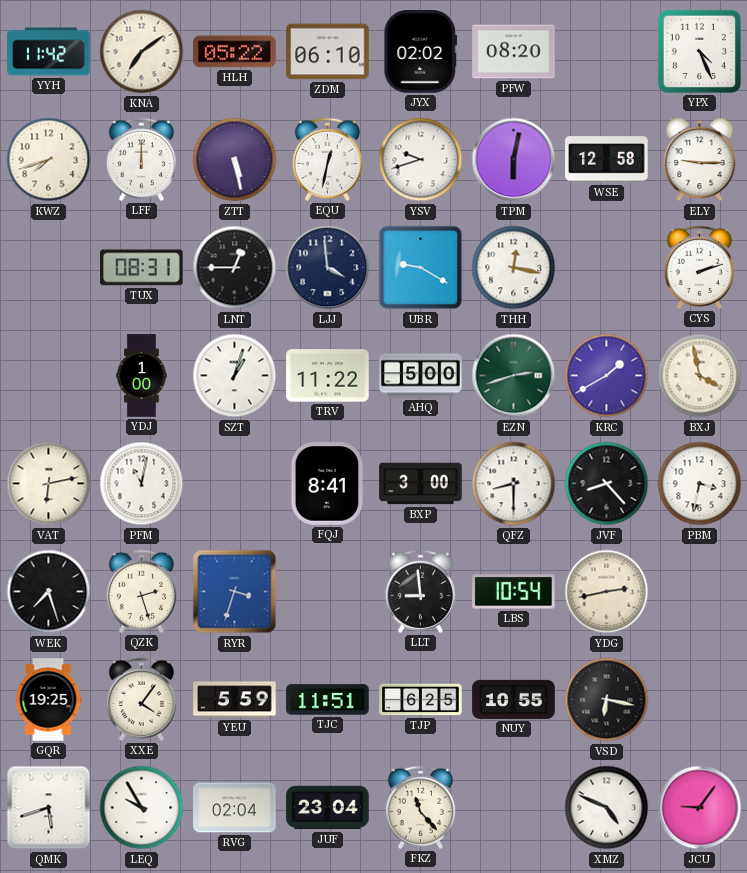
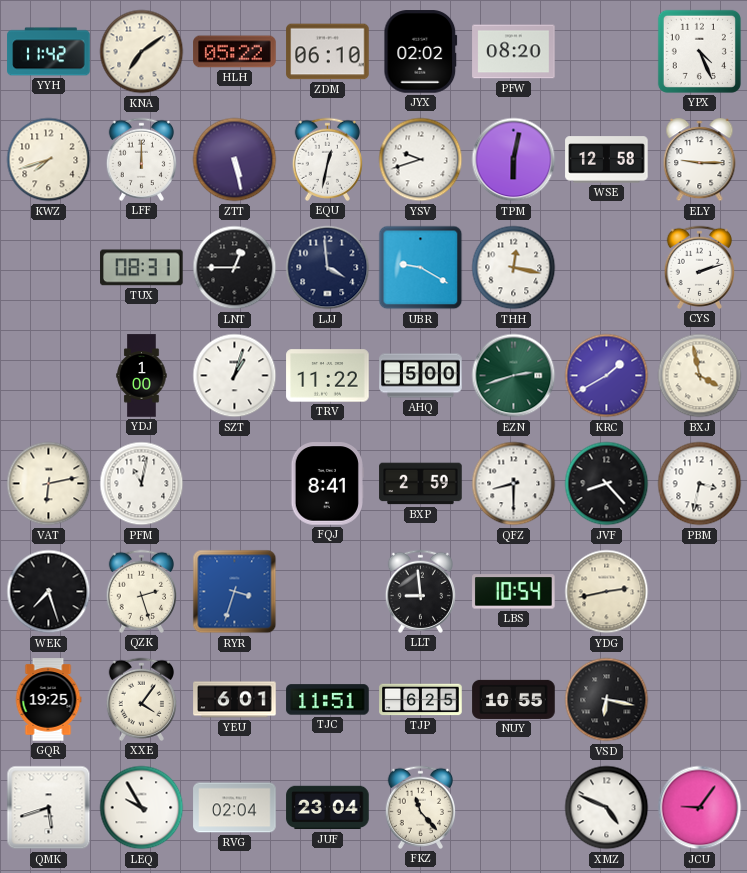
BXP: 3:00 -> 2:59
YEU: 5:59 -> 6:01
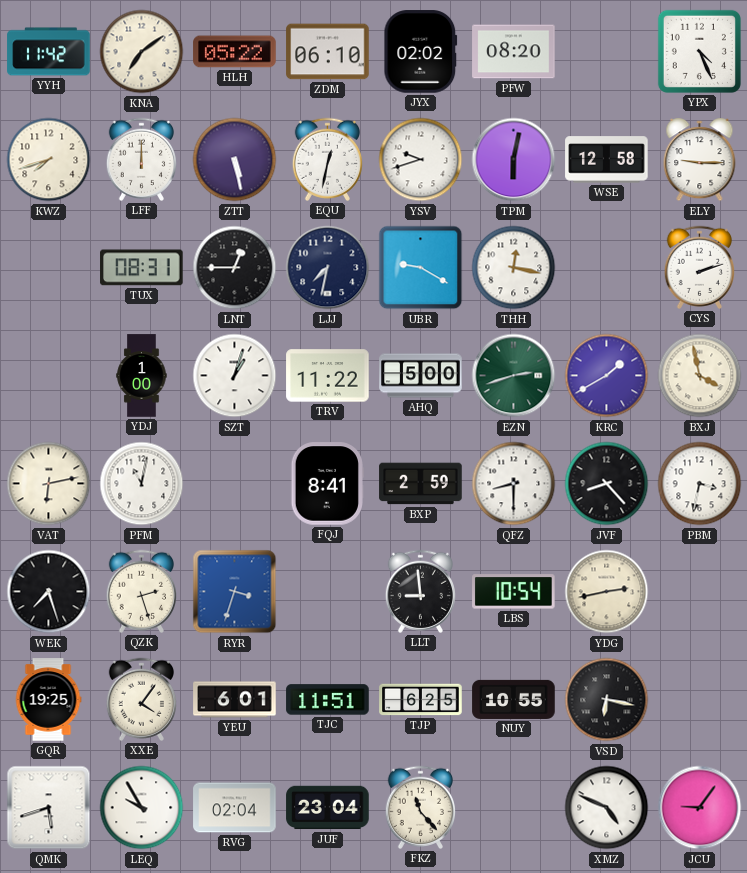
LJJ: 3:59 -> 7:32
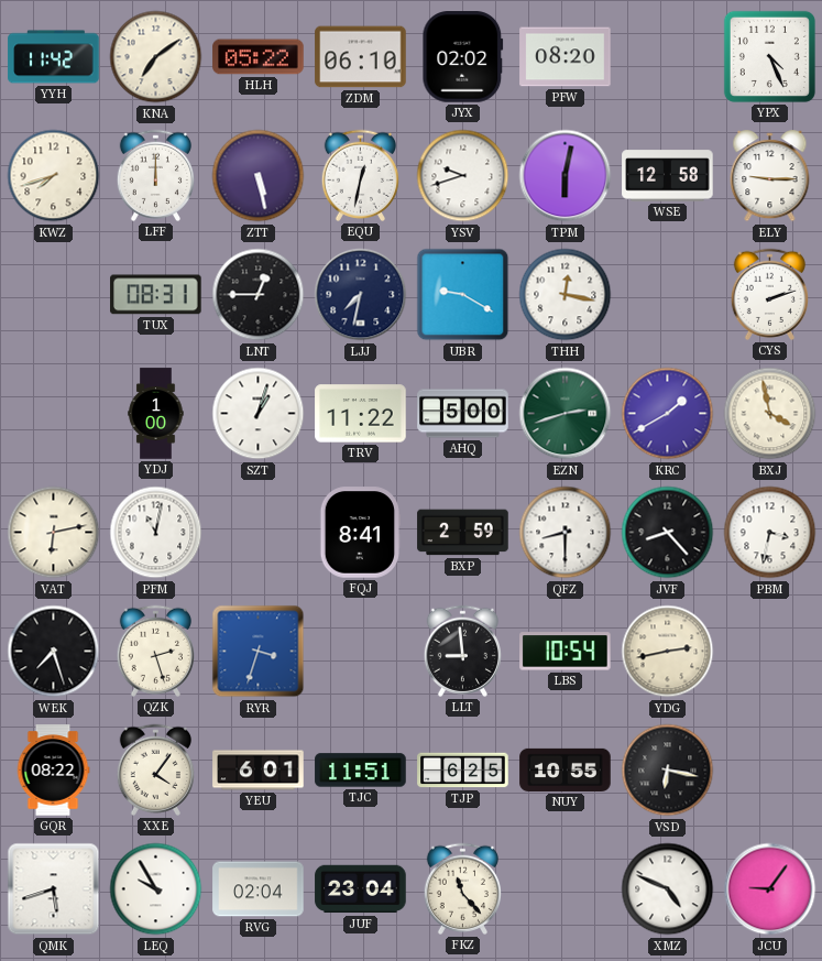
GQR: 19:25 -> 08:22
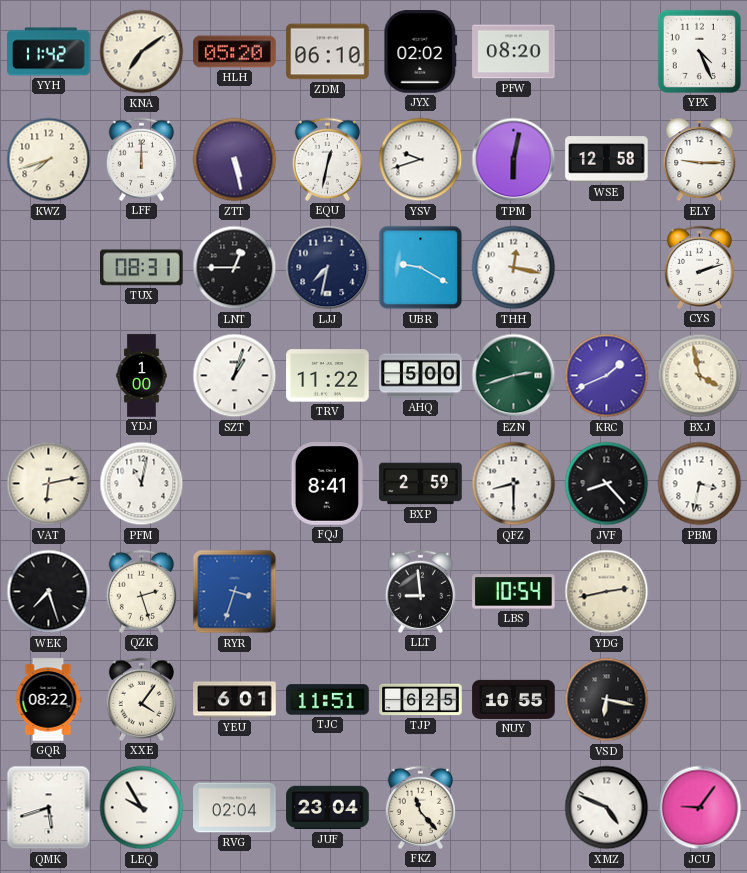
HLH: 05:22 -> 05:20
KRC: 1:40 -> 1:41
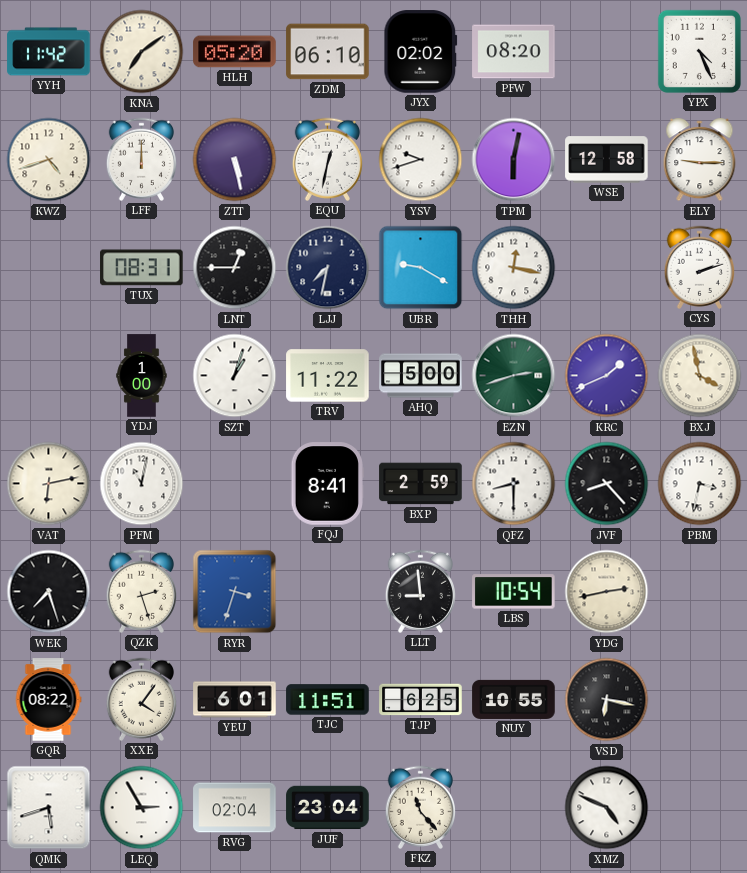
KWZ: 7:42 -> 4:42
LEQ: 9:55 -> 2:55
JCU: 9:06 -> none
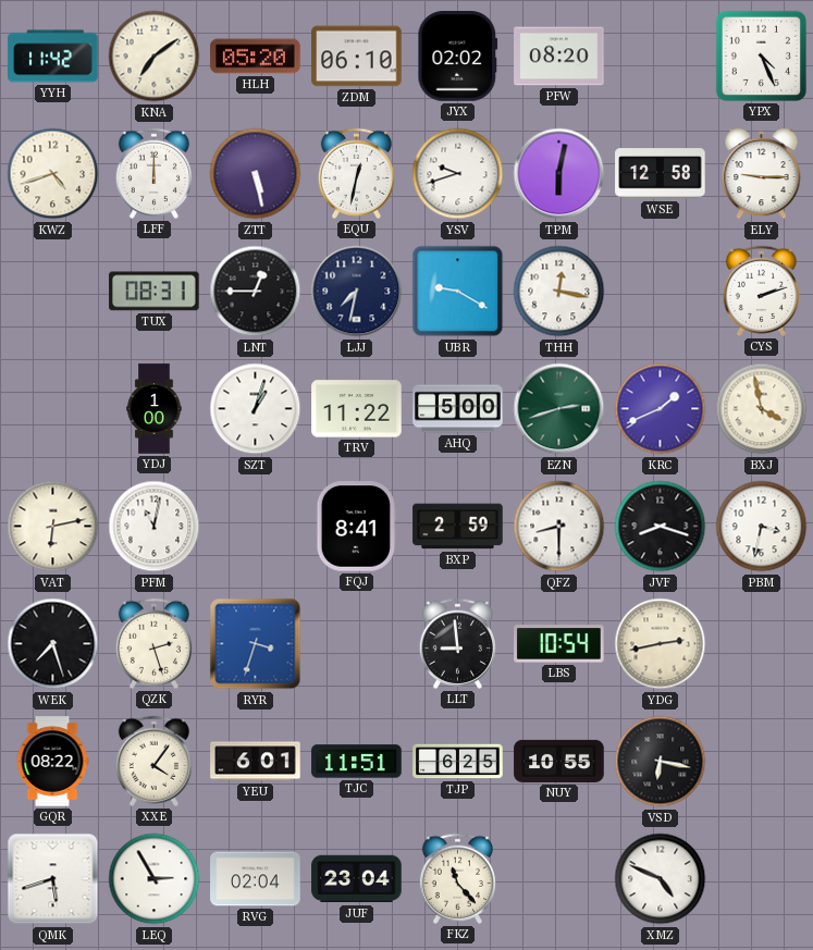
JVF: 8:23 -> 8:18
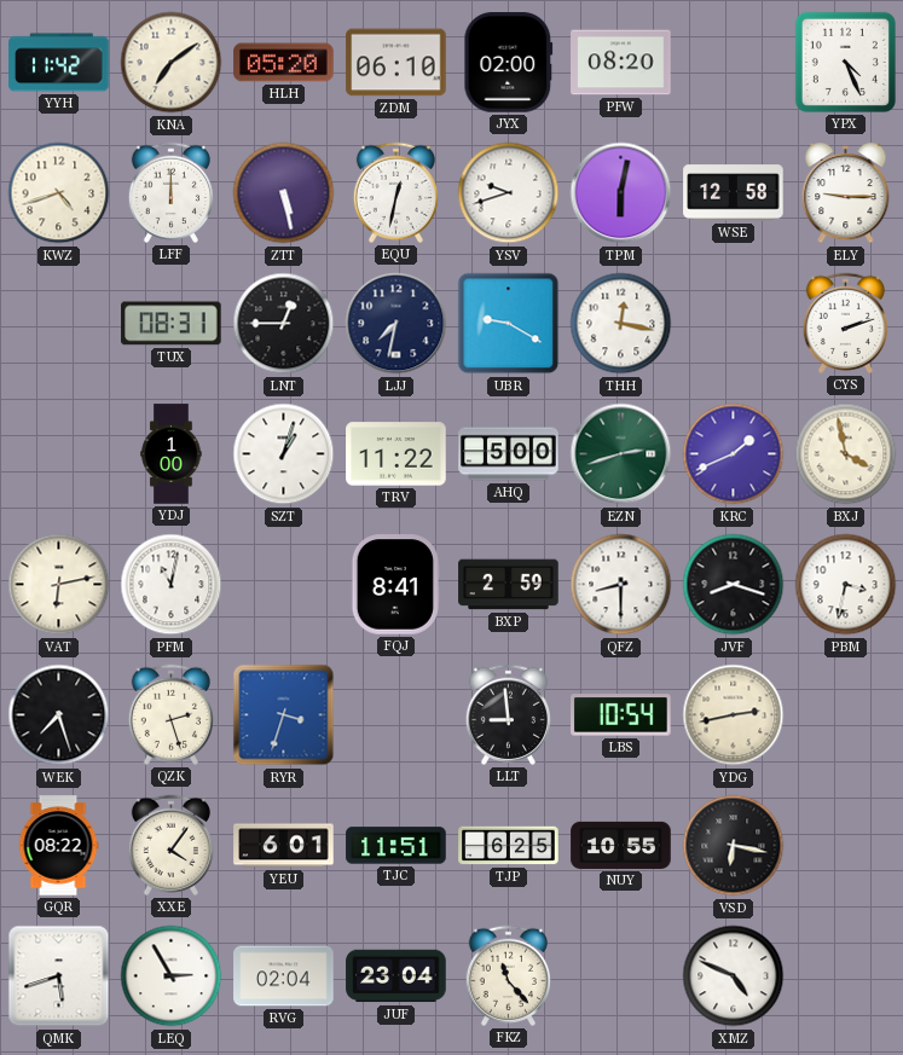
JYX: 02:02 -> 02:00
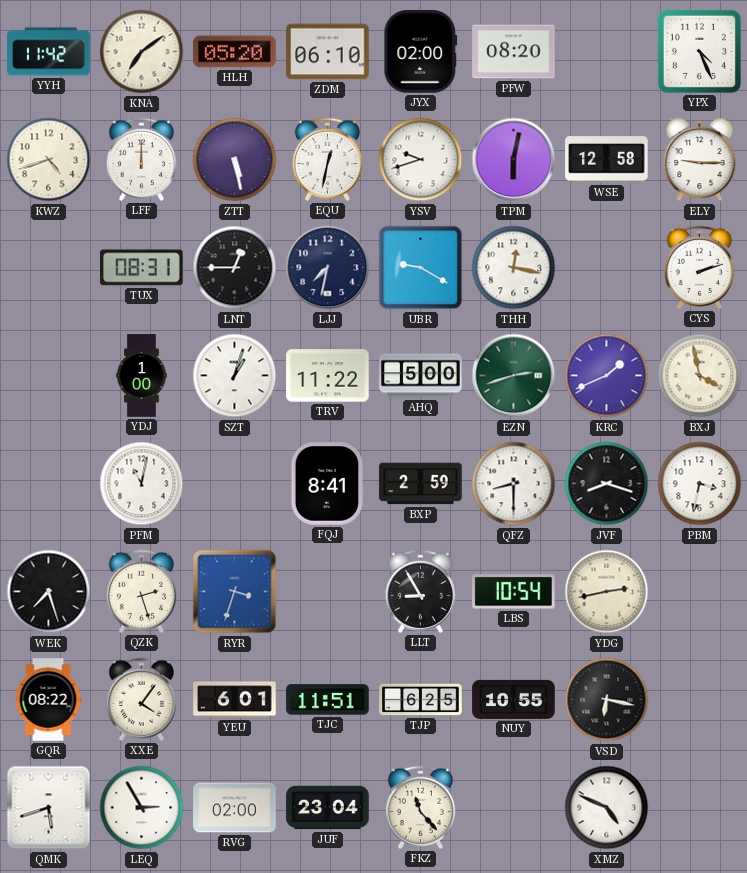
VAT: 6:13 -> none
LLT: 8:59 -> 8:55
RVG: 02:04 -> 02:00
